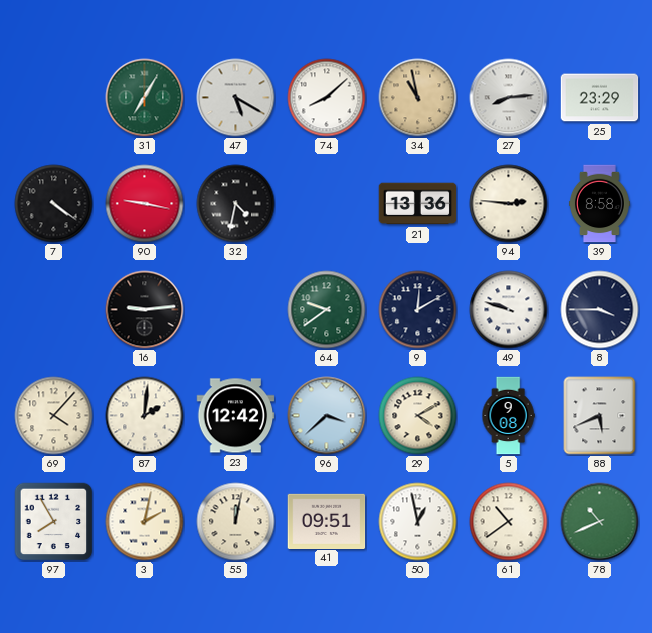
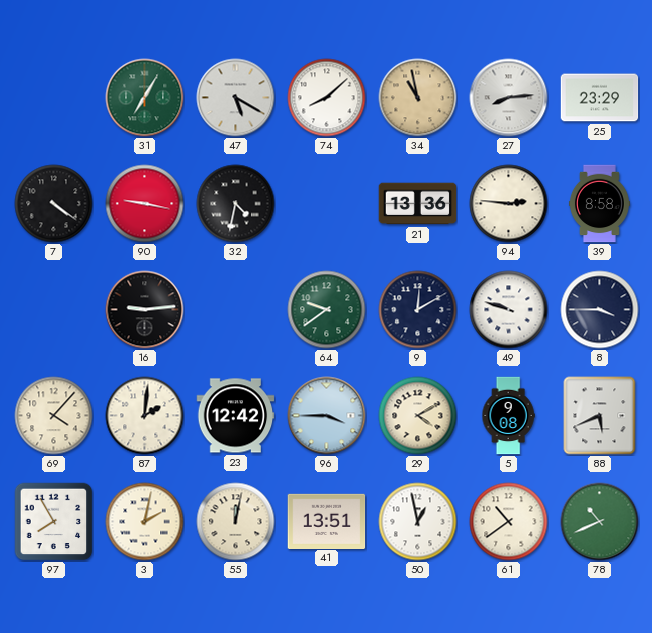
96: 3:38 -> 3:45
41: 09:51 -> 13:51
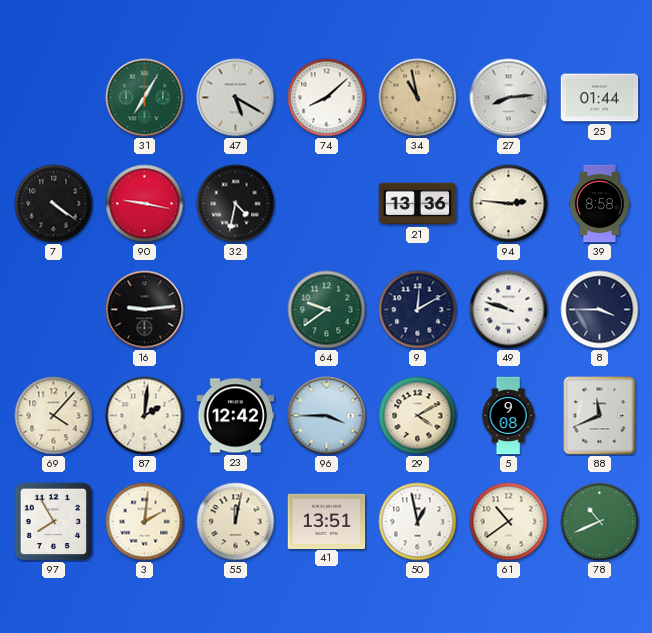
25: 23:29 -> 01:44
88: 5:41 -> 11:41
3: 2:02 -> 2:01
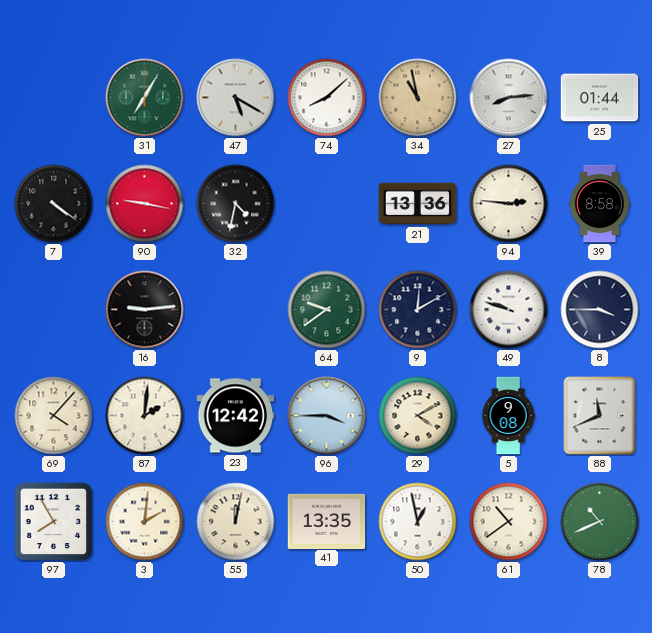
41: 13:51 -> 13:35
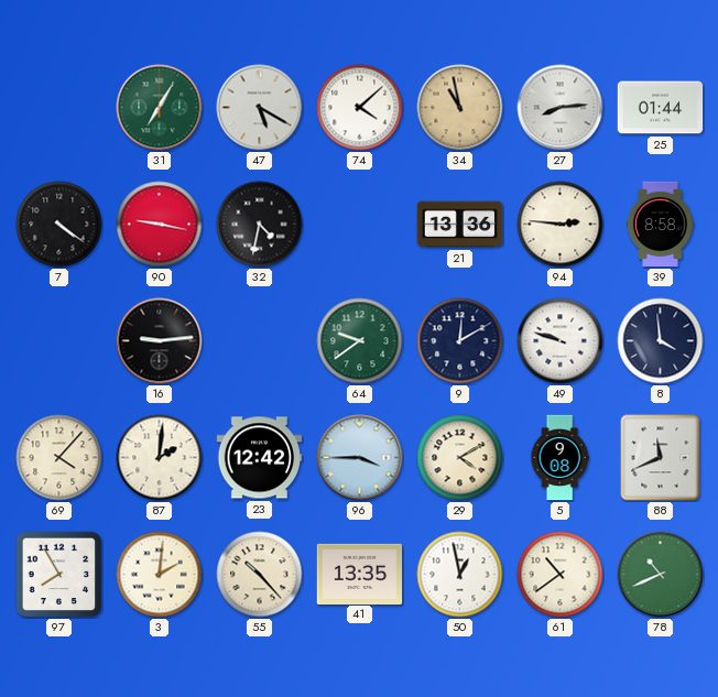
74: 8:08 -> 4:08
8: 3:45 -> 3:59
55: 12:02 -> 10:23
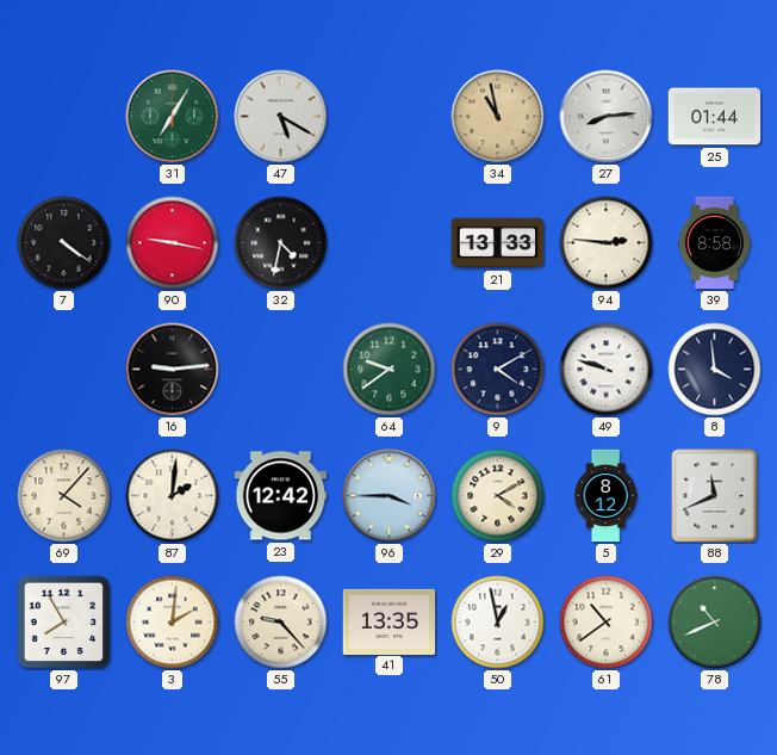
74: 4:08 -> none
21: 13:36 -> 13:33
9: 12:10 -> 4:10
5: 9:08 -> 8:12
55: 10:23 -> 9:23
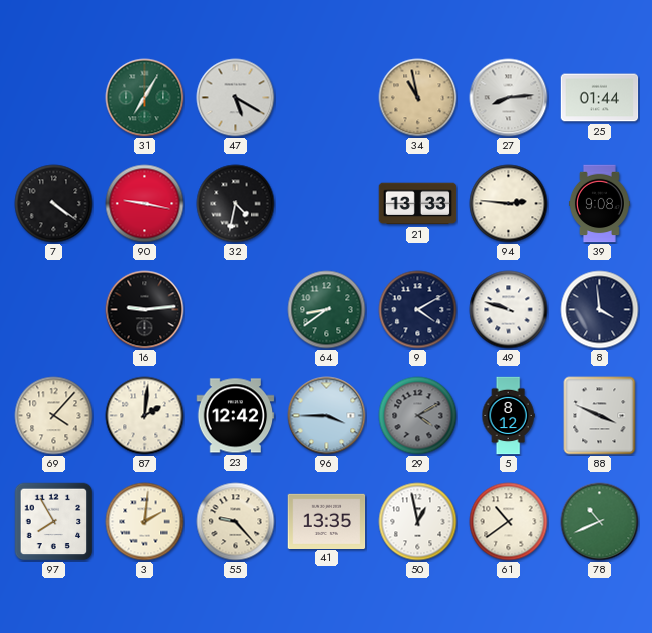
39: 8:58 -> 9:08
64: 9:39 -> 8:39
29 dial: cream -> grey
88: 11:41 -> 3:49
